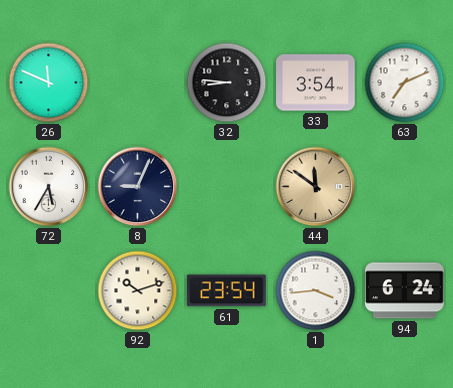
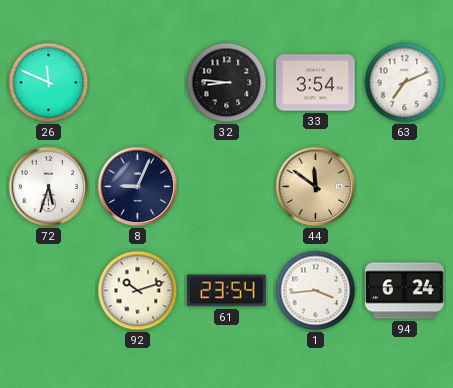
72: 5:35 -> 5:33
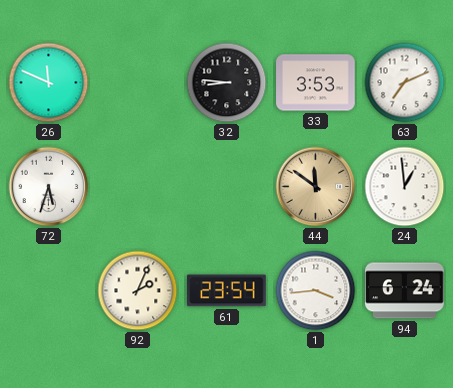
33: 3:54 -> 3:53
8: 9:04 -> none
24: none -> 12:59
92: 10:12 -> 2:04
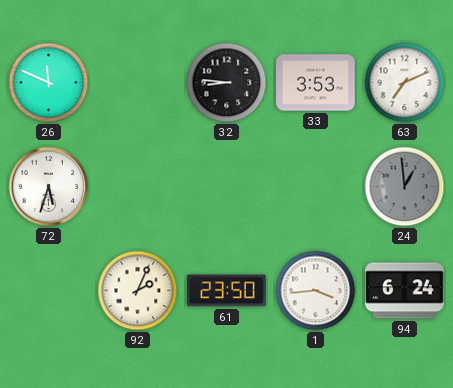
44: 11:51 -> none
24 dial: white -> grey
61: 23:54 -> 23:50
